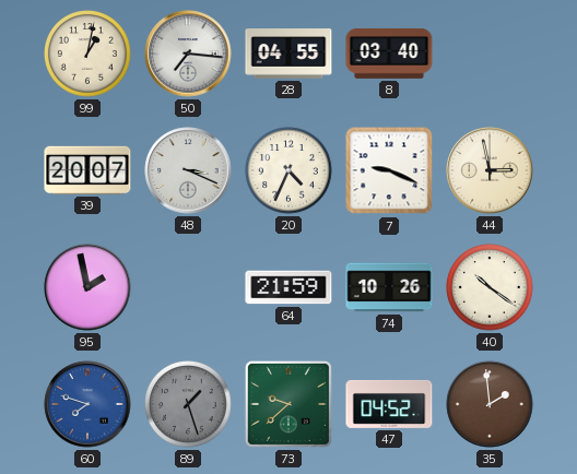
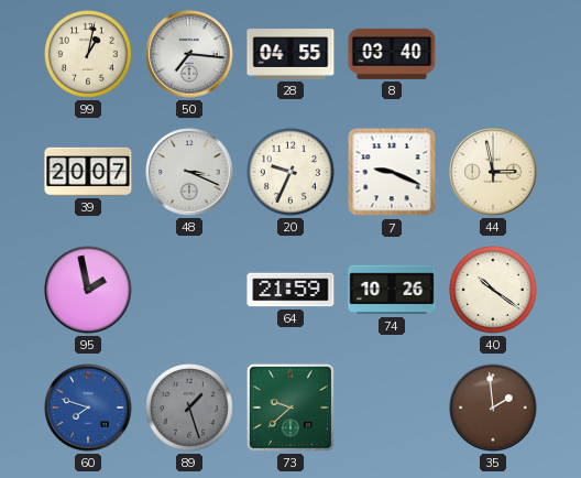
20: 4:34 -> 9:34
47: 04:52 -> none
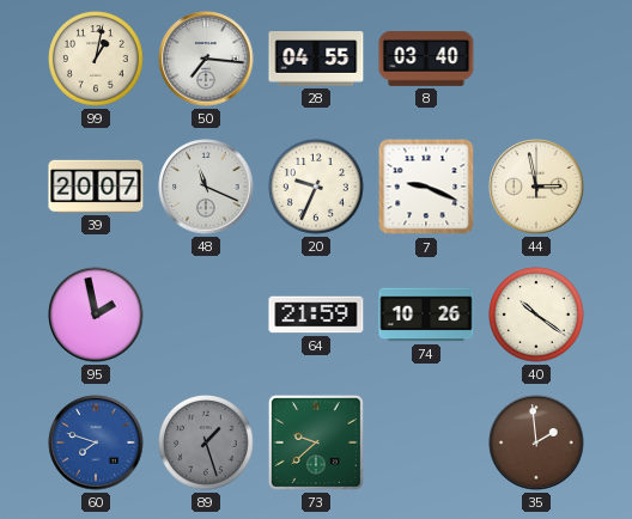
48: 3:19 -> 11:19
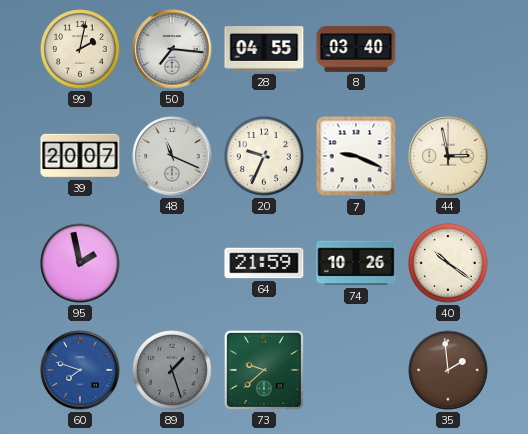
99: 1:02 -> 2:02
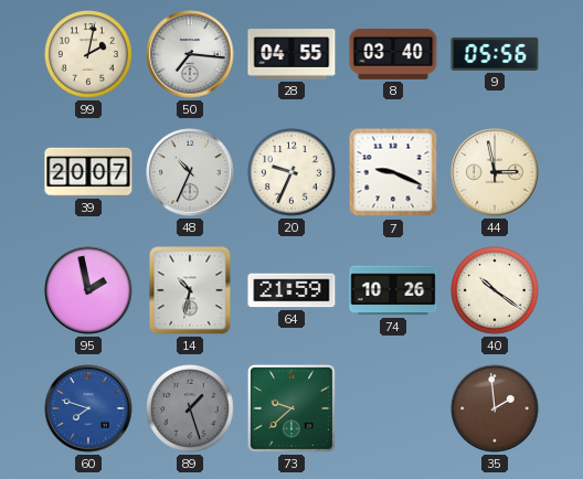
9: none -> 05:56
48: 11:19 -> 10:34
14: none -> 10:32
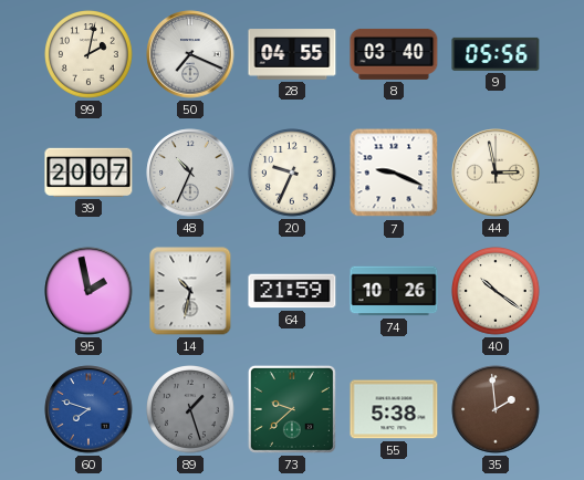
50: 7:16 -> 7:19
55: none -> 5:38
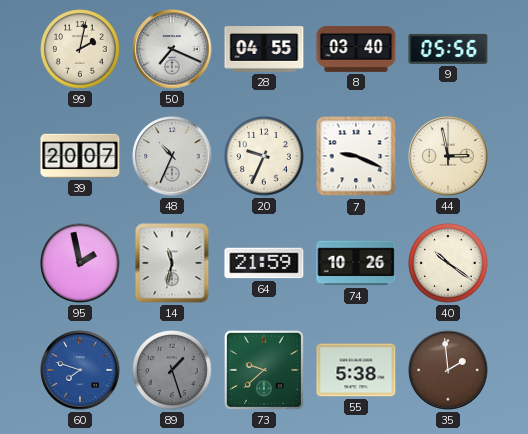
14: 10:32 -> 11:32
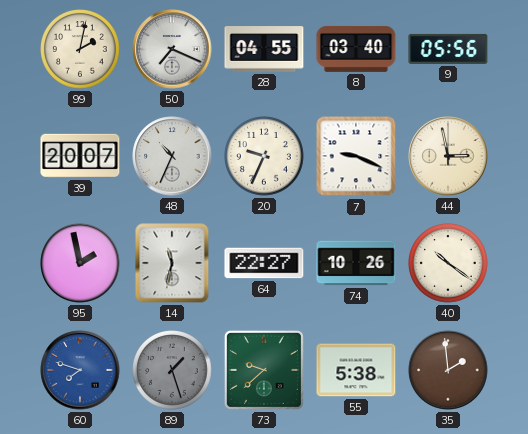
64: 21:59 -> 22:27
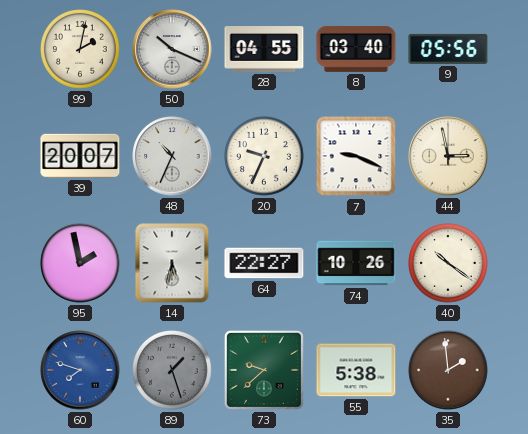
50: 7:19 -> 10:19
14: 11:32 -> 5:32
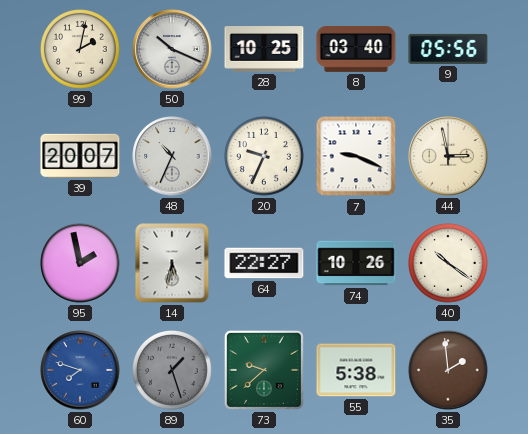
28: 04:55 -> 10:25
